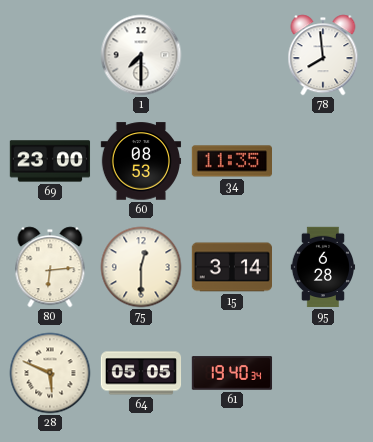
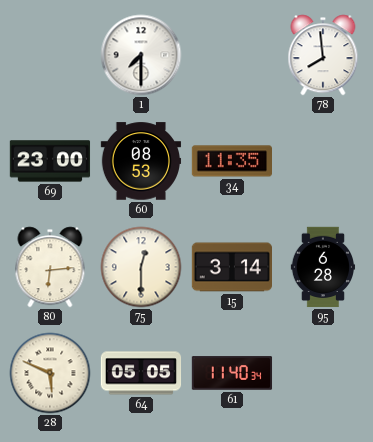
61: 19:40 -> 11:40
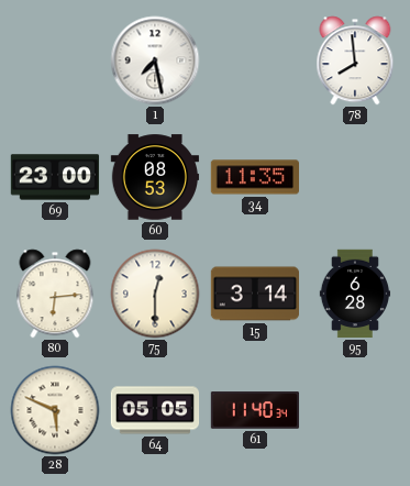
1: 7:30 -> 7:28
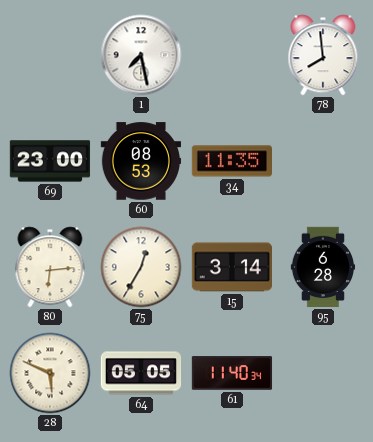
75: 12:30 -> 12:35
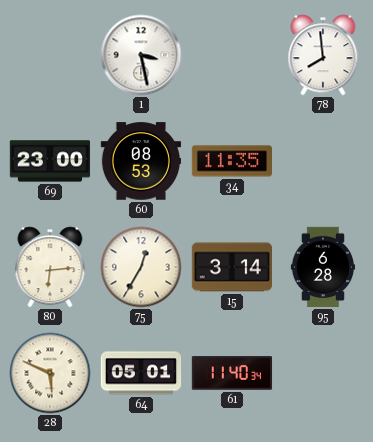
1: 7:28 -> 3:28
64: 05:05 -> 05:01
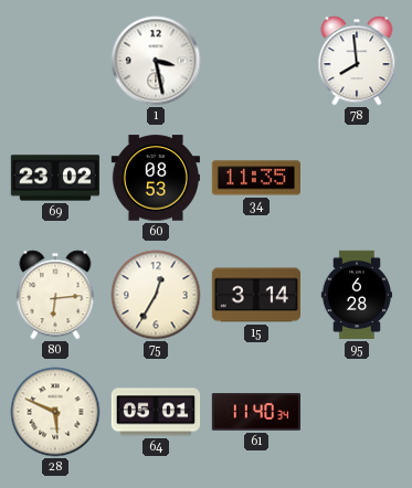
69: 23:00 -> 23:02
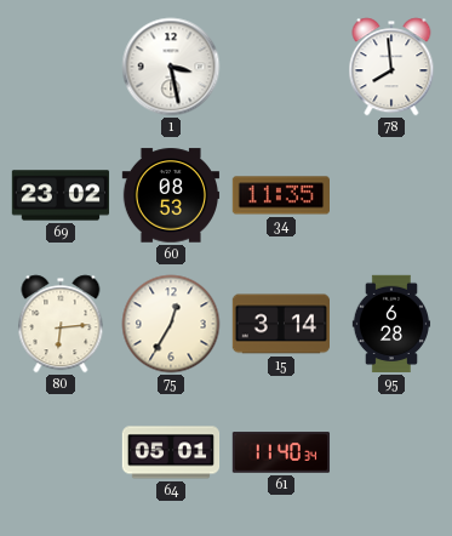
28: 5:49 -> none
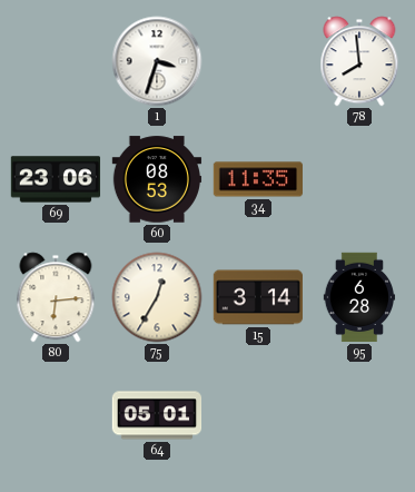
1: 3:28 -> 3:33
69: 23:02 -> 23:06
61: 11:40 -> none
